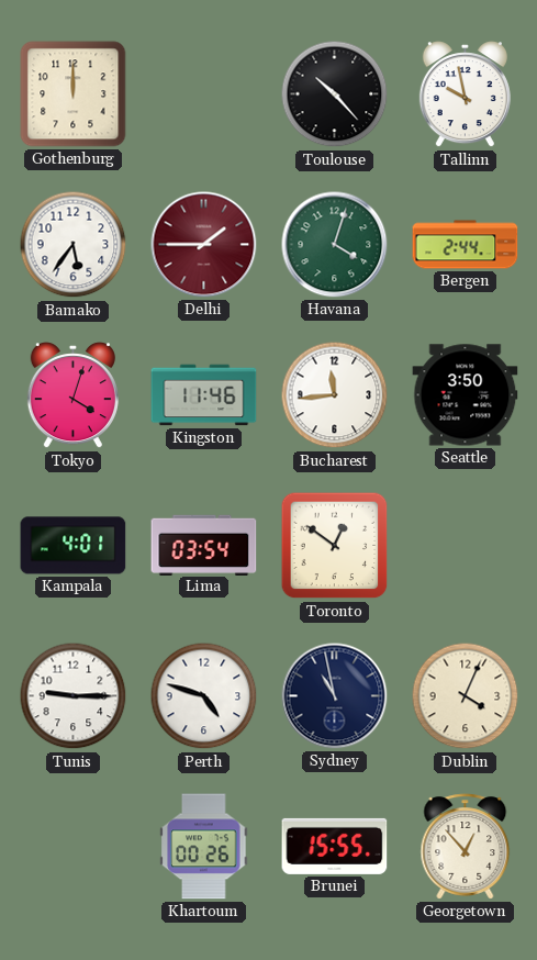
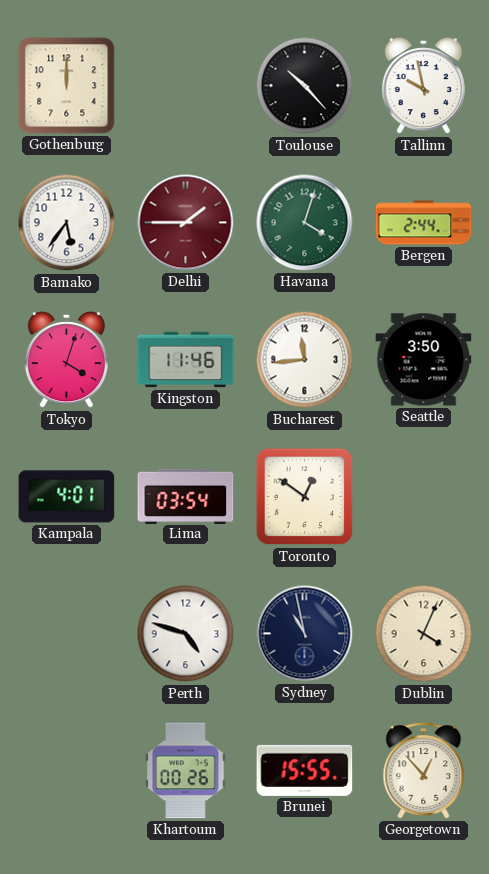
Tunis: 9:15 -> none
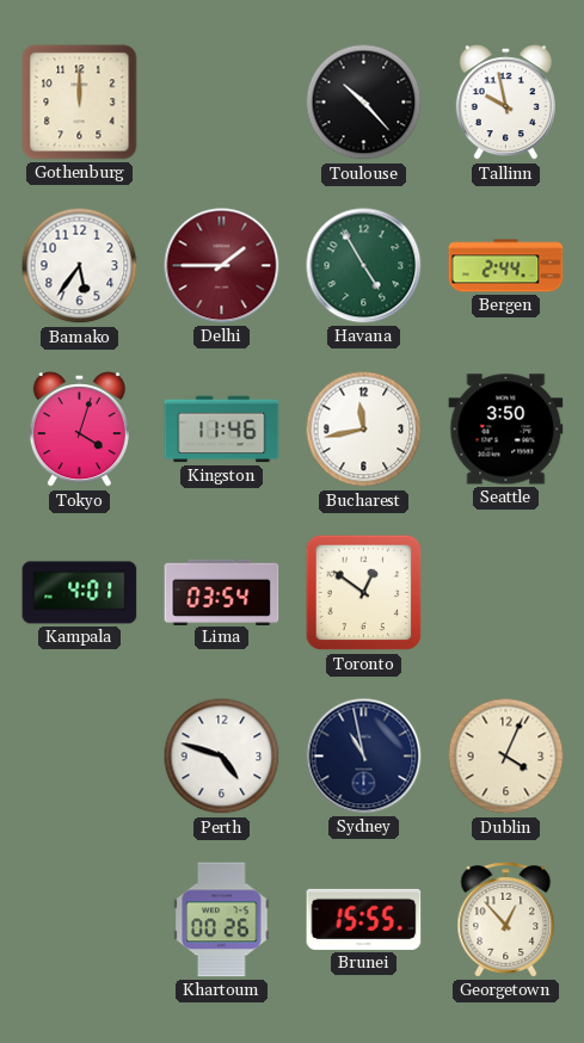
Havana: 4:03 -> 4:55
Bucharest: 11:44 -> 11:43
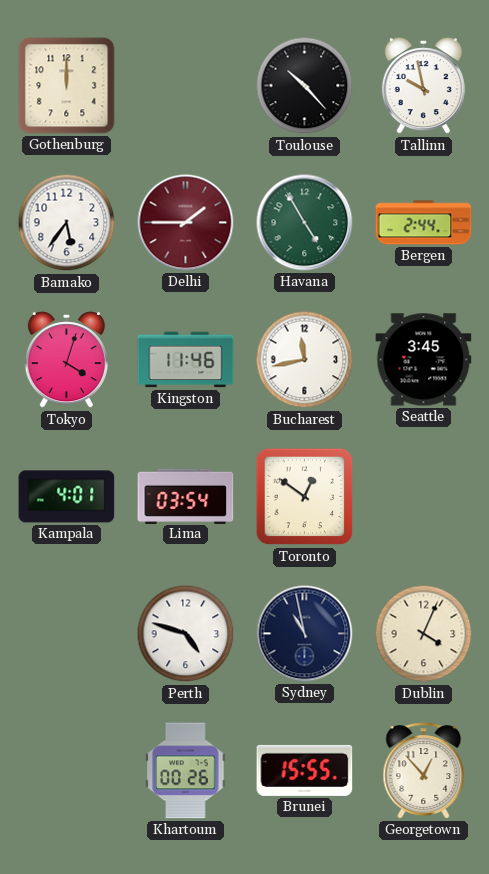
Seattle: 3:50 -> 3:45
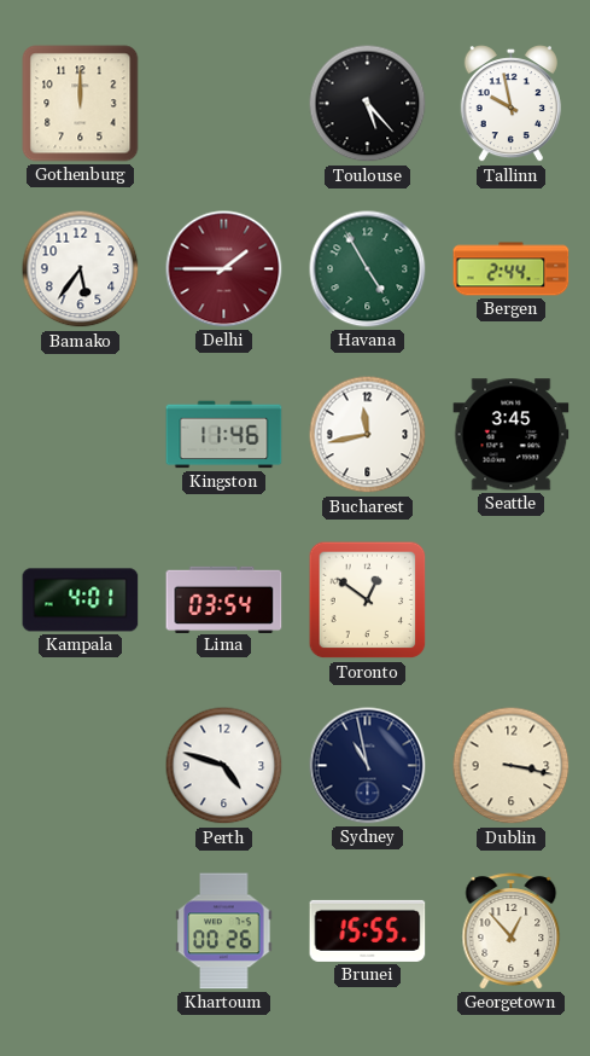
Toulouse: 10:23 -> 5:23
Tokyo: 4:03 -> none
Dublin: 4:04 -> 3:17
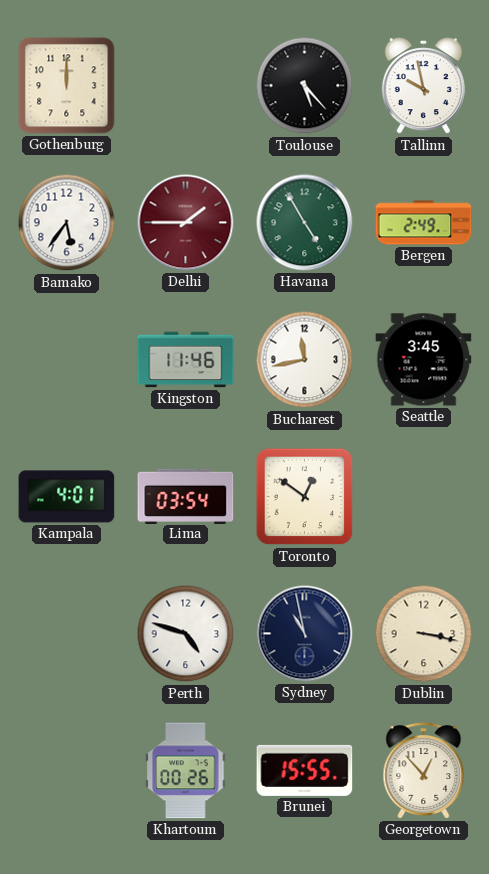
Bergen: 2:44 -> 2:49
